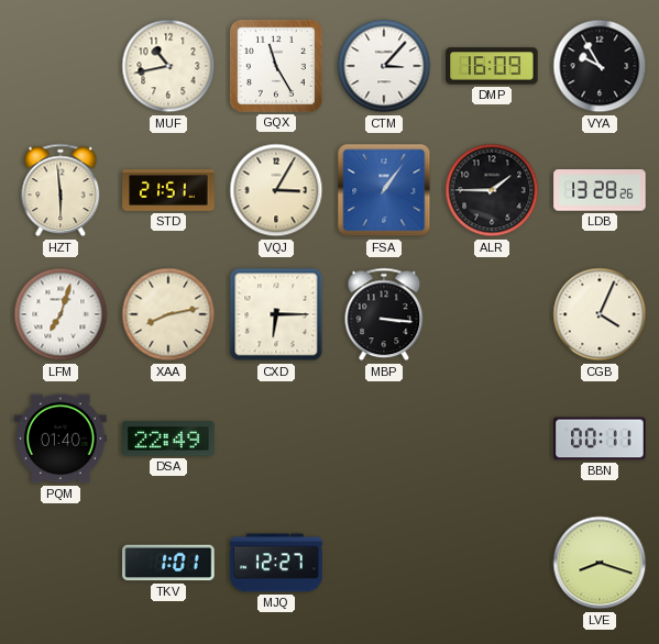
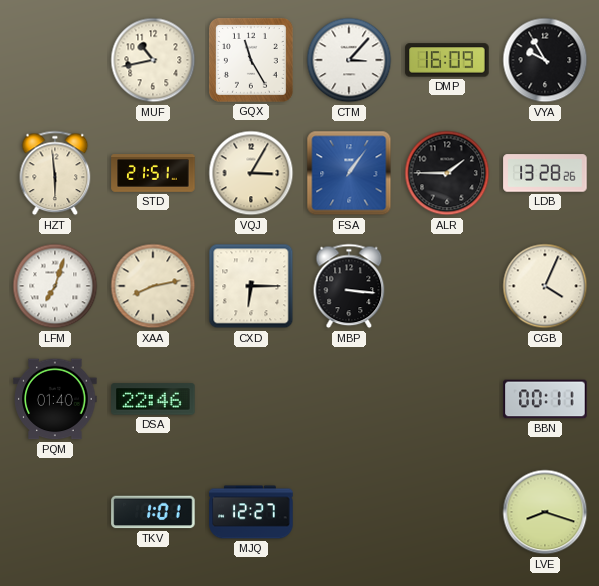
DSA: 22:49 -> 22:46
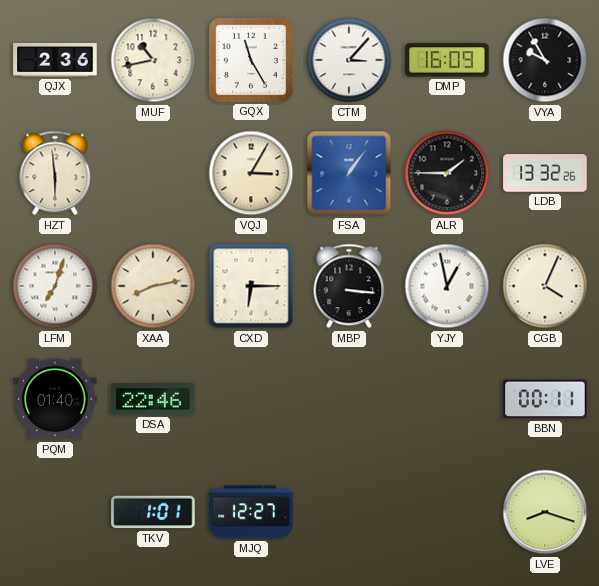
QJX: none -> 2:36
STD: 21:51 -> none
LDB: 13:28 -> 13:32
YJY: none -> 12:58
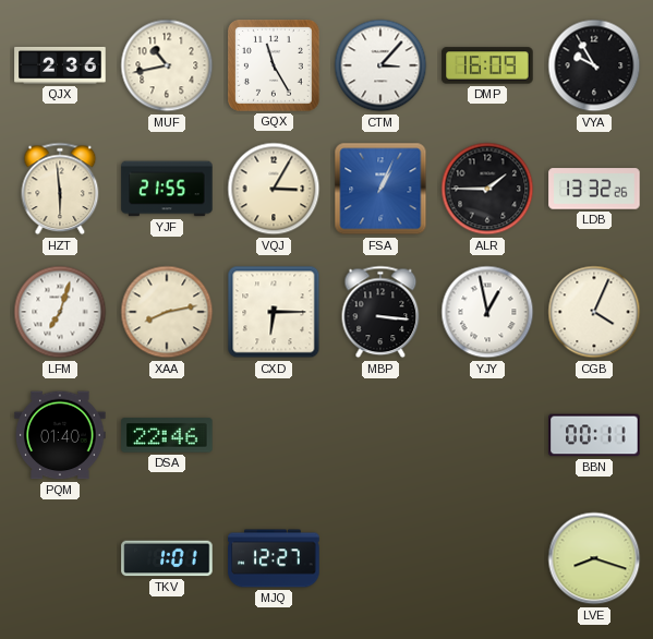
YJF: none -> 21:55
FSA: 1:06 -> 1:04
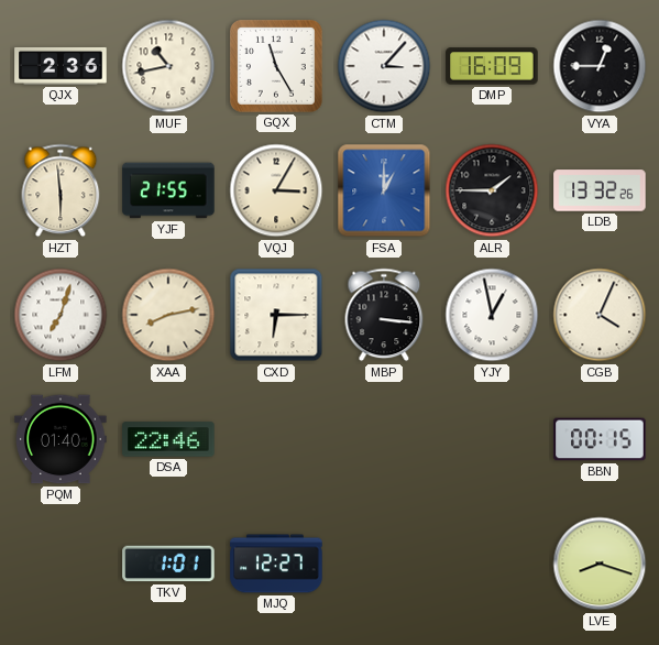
VYA: 9:55 -> 12:45
FSA: 1:04 -> 1:00
BBN: 00:11 -> 00:15
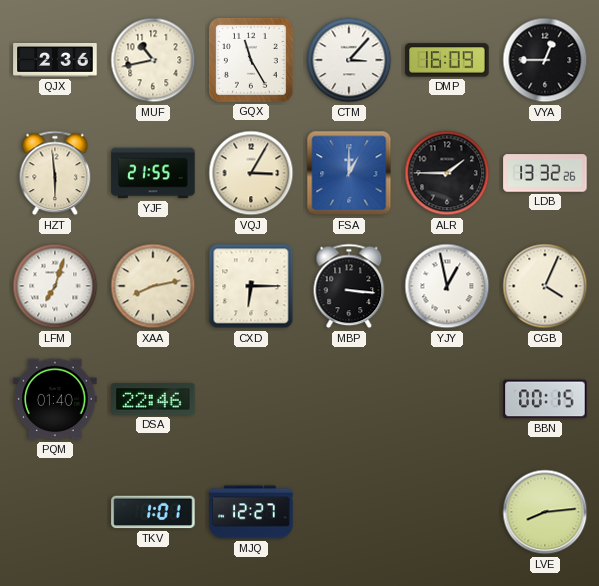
LVE: 8:18 -> 8:14
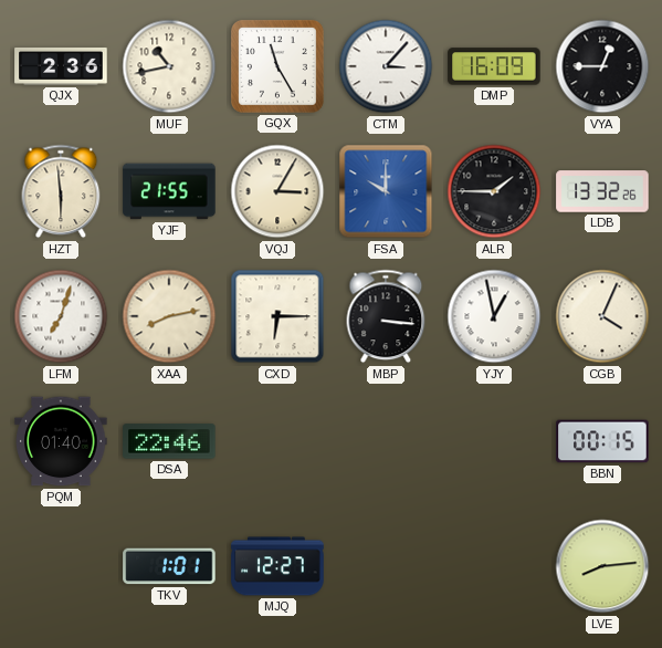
FSA: 1:00 -> 10:00
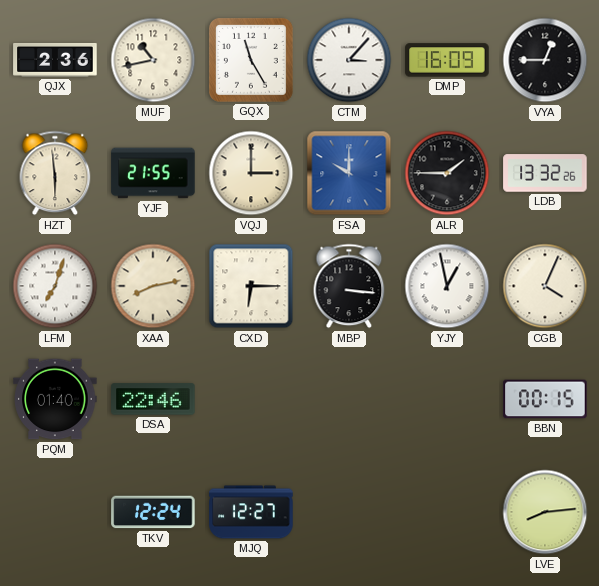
VQJ: 3:05 -> 3:00
TKV: 1:01 -> 12:24
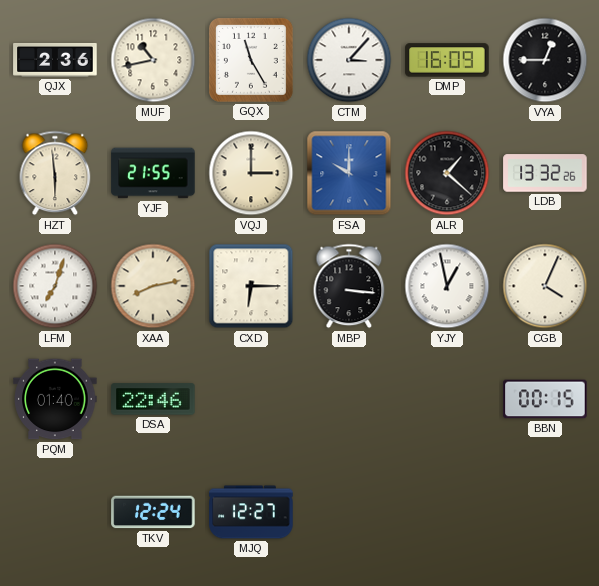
ALR: 1:45 -> 1:22
LVE: 8:14 -> none
